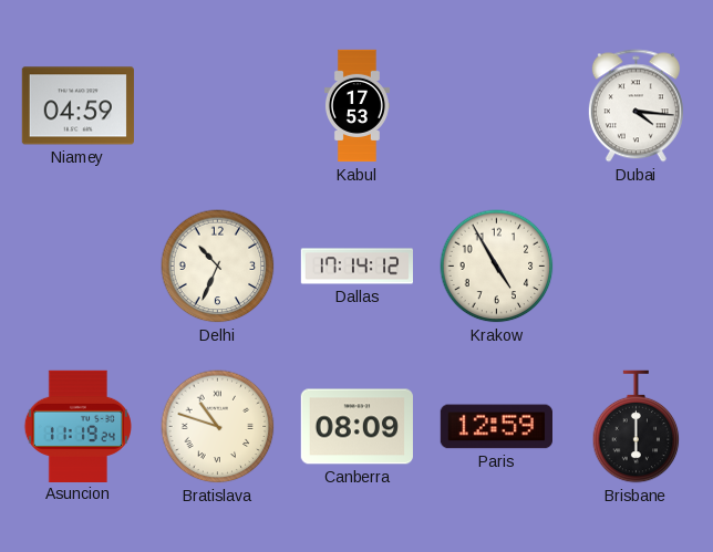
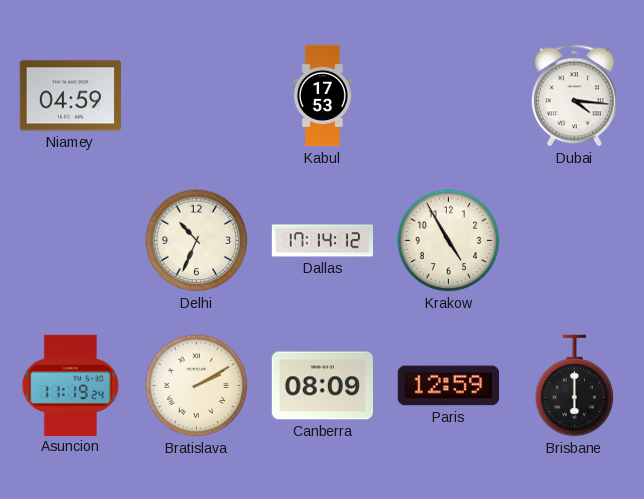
Bratislava: 10:48 -> 2:10
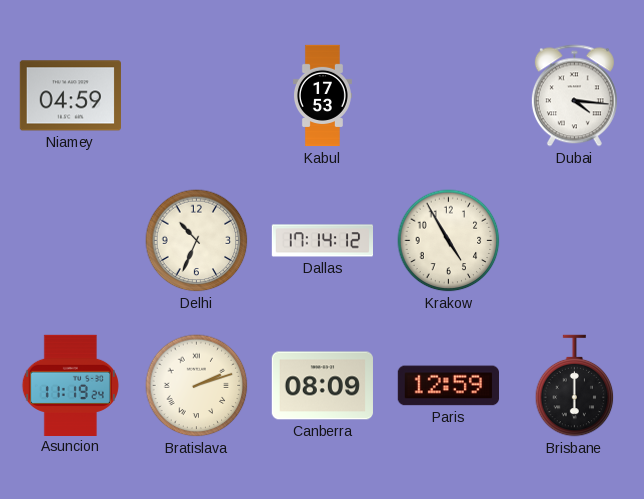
Bratislava: 2:10 -> 2:12
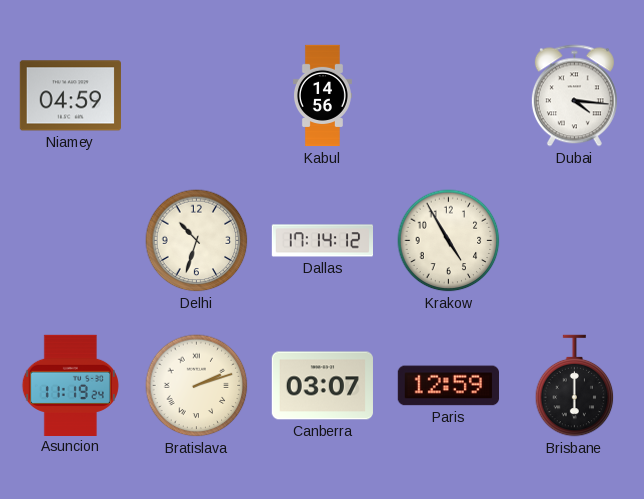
Kabul: 17:53 -> 14:56
Delhi: 10:34 -> 10:33
Canberra: 08:09 -> 03:07
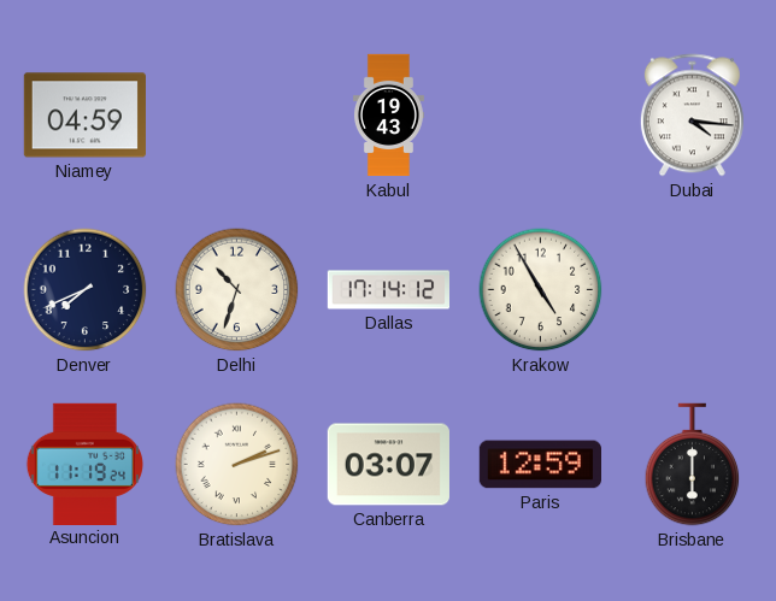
Kabul: 14:56 -> 19:43
Denver: none -> 7:41
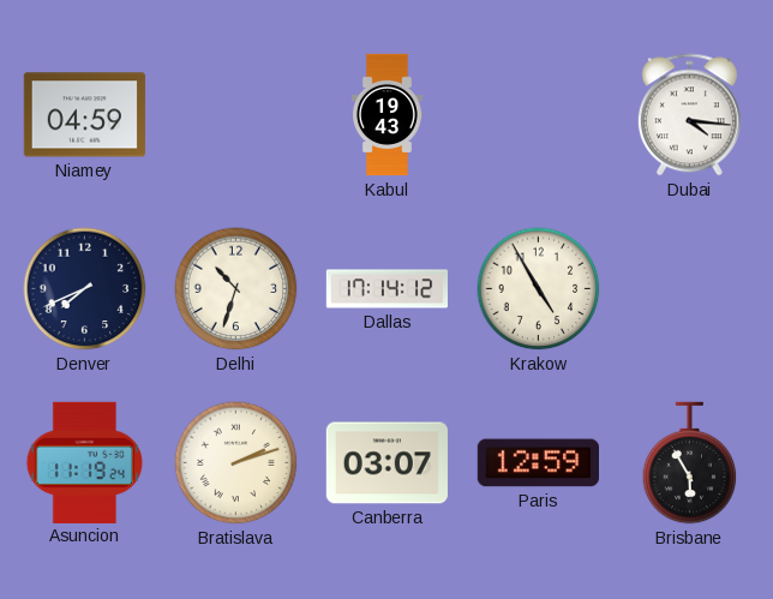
Brisbane: 6:00 -> 5:55
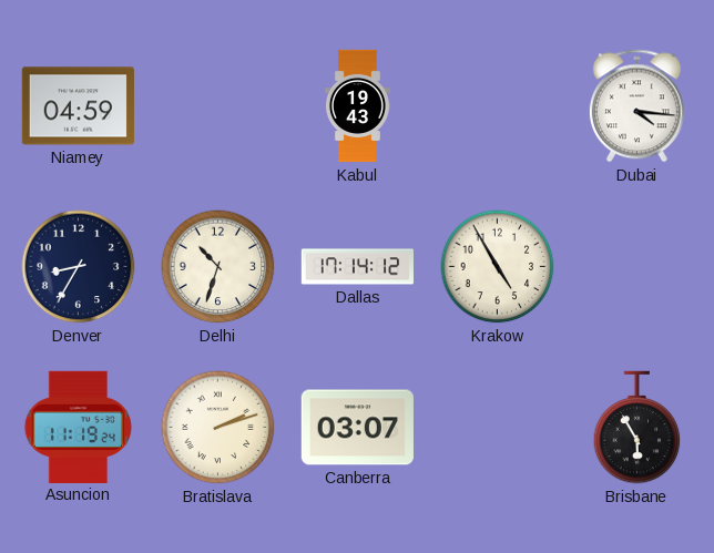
Denver: 7:41 -> 8:35
Paris: 12:59 -> none
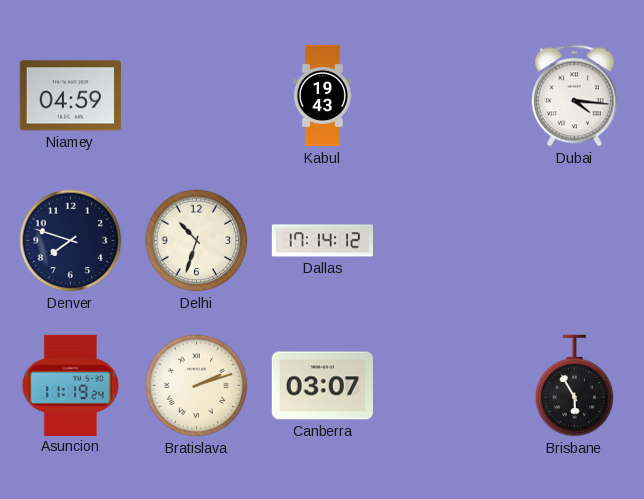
Denver: 8:35 -> 7:48
Krakow: 4:55 -> none
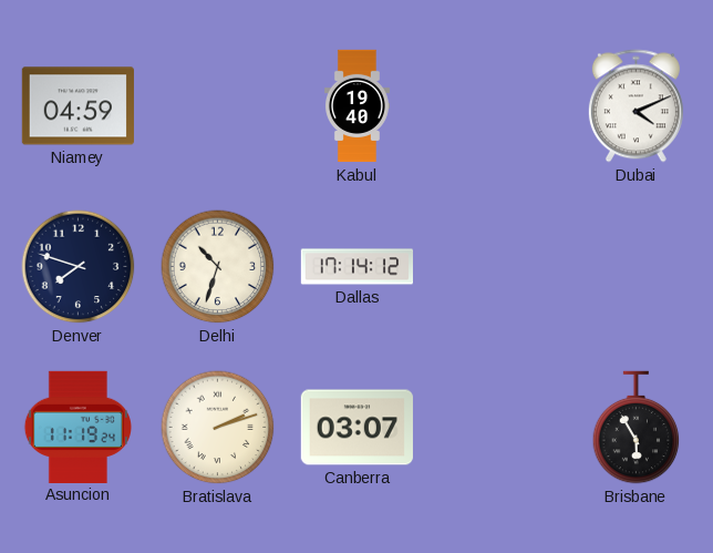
Kabul: 19:43 -> 19:40
Dubai: 4:16 -> 4:11
